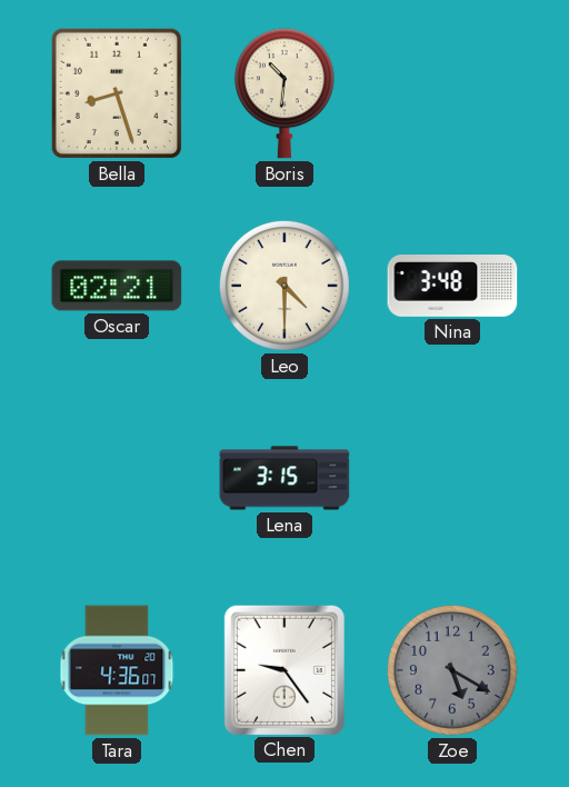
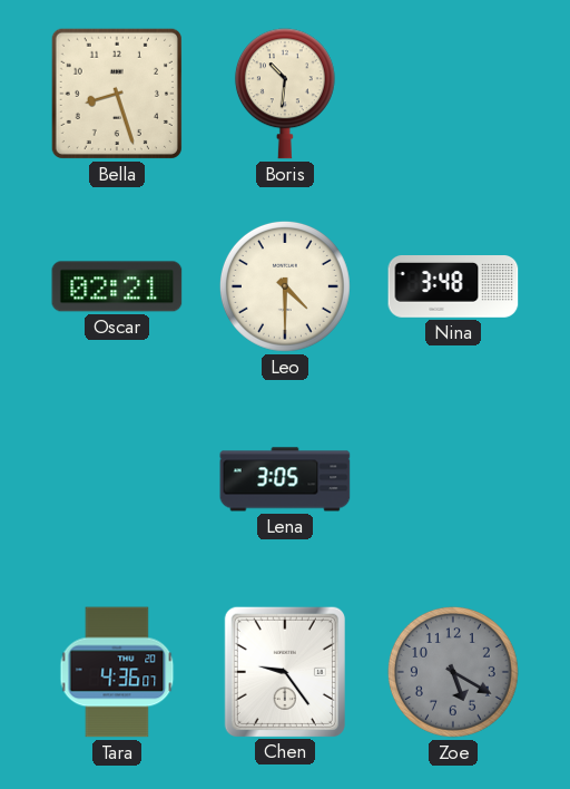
Lena: 3:15 -> 3:05
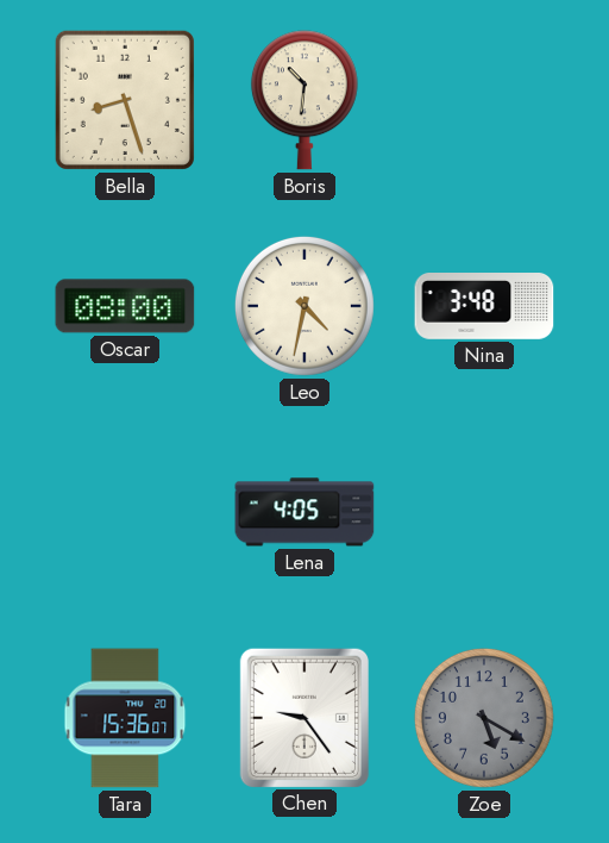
Oscar: 02:21 -> 08:00
Leo: 4:30 -> 4:32
Lena: 3:05 -> 4:05
Tara: 4:36 -> 15:36
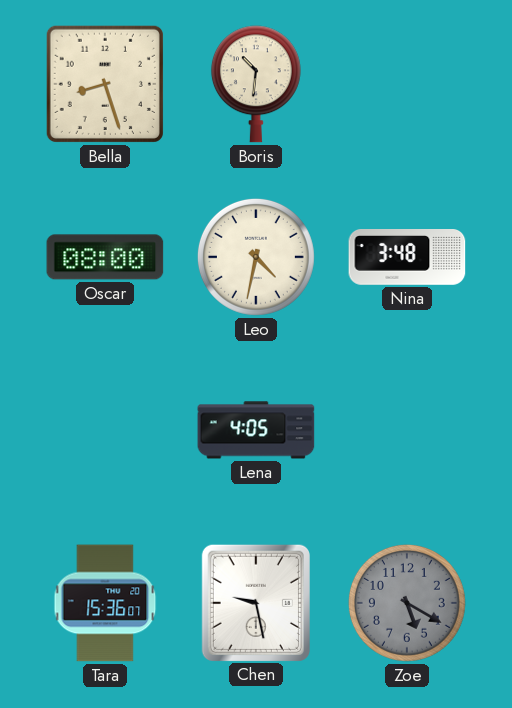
Chen: 9:24 -> 9:28
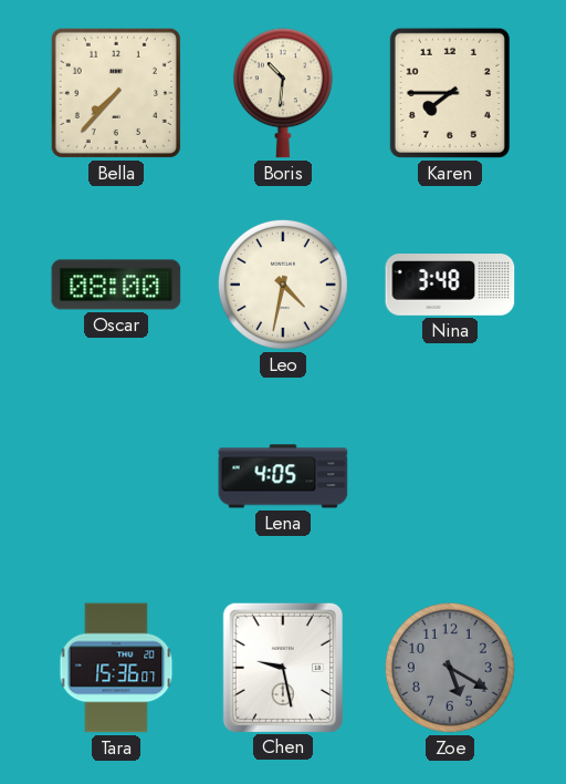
Bella: 8:27 -> 7:37
Karen: none -> 7:45
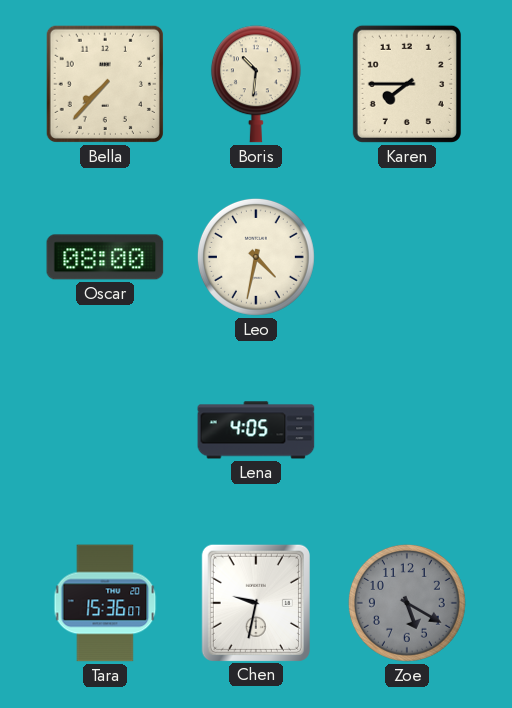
Nina: 3:48 -> none
Chen: 9:28 -> 9:32
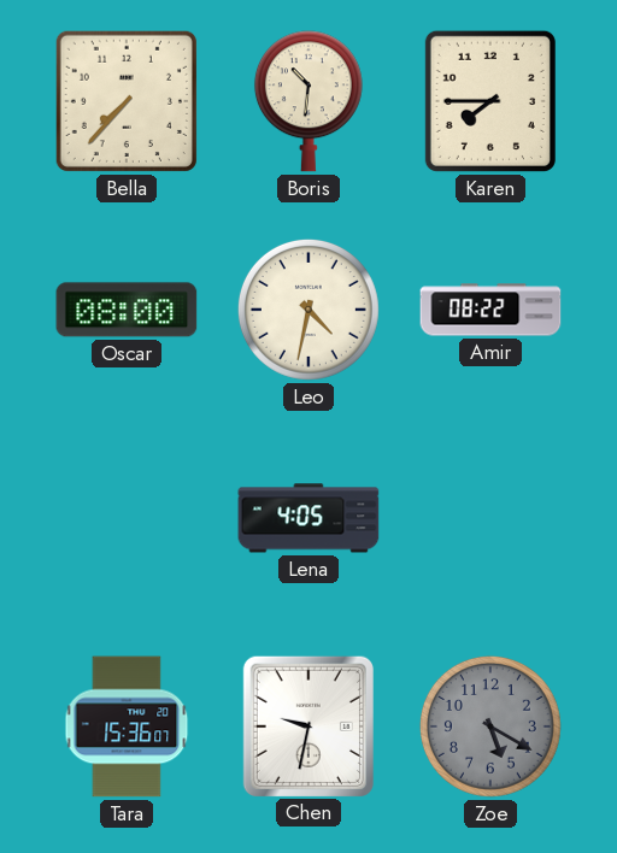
Amir: none -> 08:22
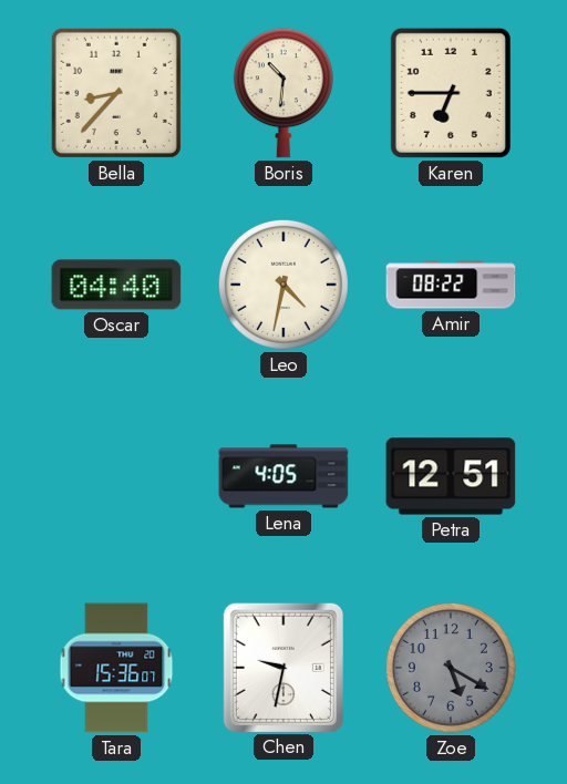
Bella: 7:37 -> 8:37
Karen: 7:45 -> 6:45
Oscar: 08:00 -> 04:40
Petra: none -> 12:51
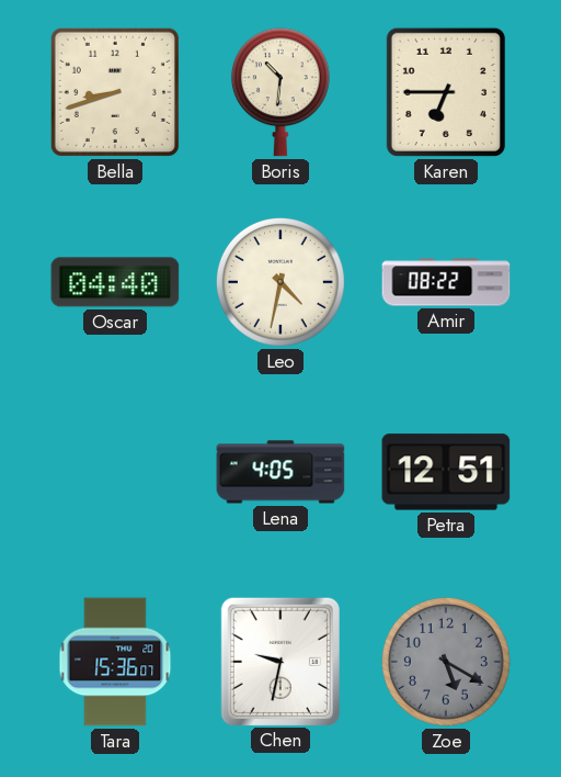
Bella: 8:37 -> 8:42
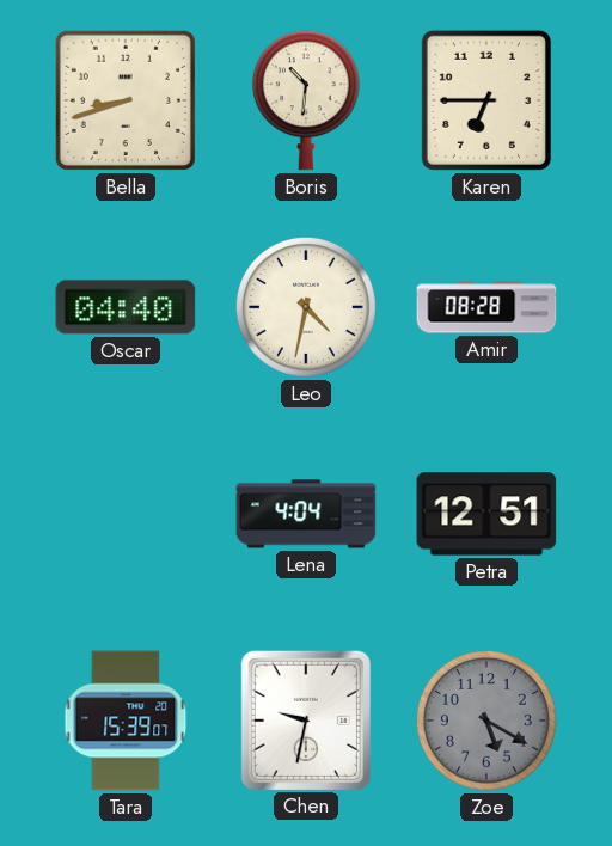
Amir: 08:22 -> 08:28
Lena: 4:05 -> 4:04
Tara: 15:36 -> 15:39
